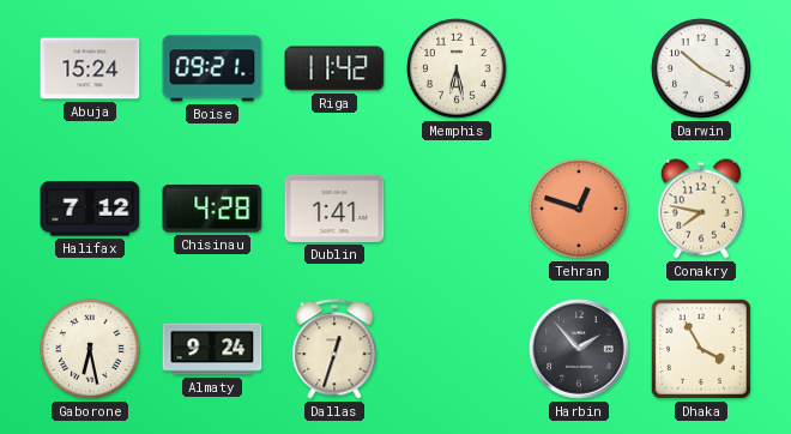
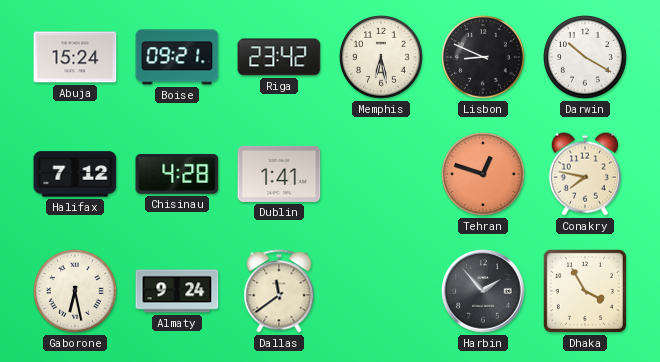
Riga: 11:42 -> 23:42
Lisbon: none -> 8:49
Dallas: 12:33 -> 11:39
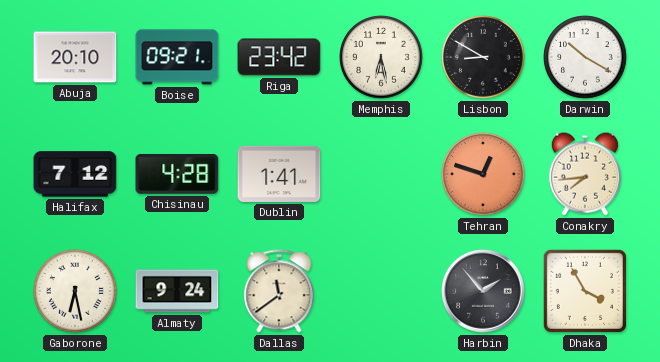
Abuja: 15:24 -> 20:10
Lisbon: 8:49 -> 8:50
Conakry: 7:47 -> 7:44
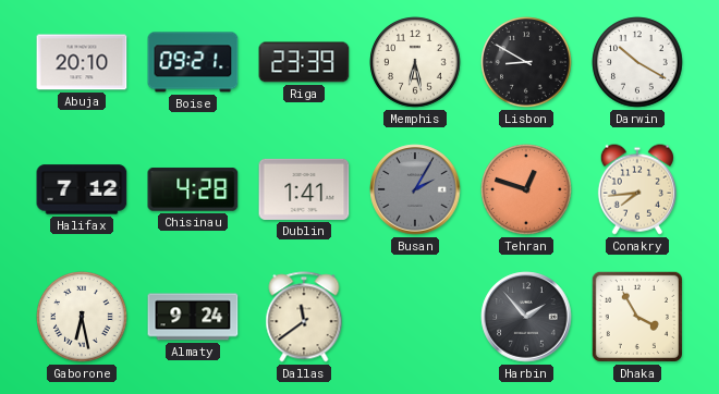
Riga: 23:42 -> 23:39
Busan: none -> 2:05
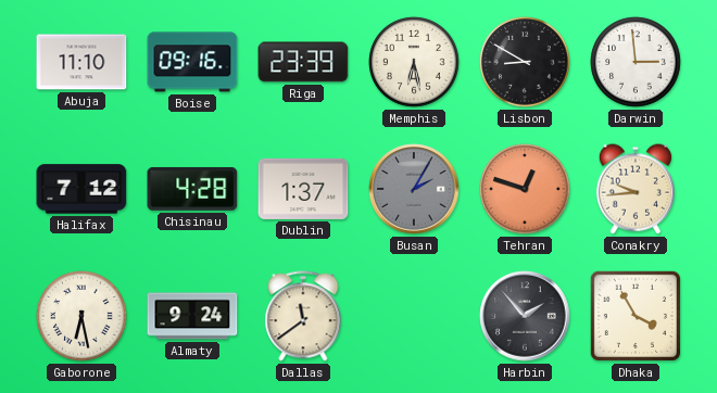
Abuja: 20:10 -> 11:10
Boise: 09:21 -> 09:16
Darwin: 10:20 -> 2:59
Dublin: 1:41 -> 1:37
Conakry: 7:44 -> 9:44
